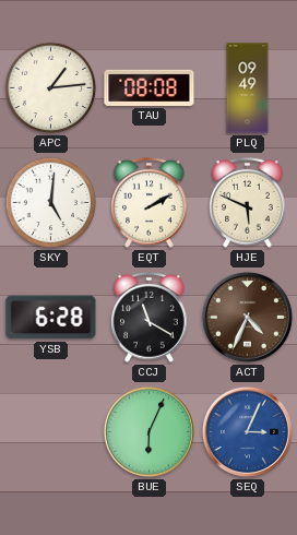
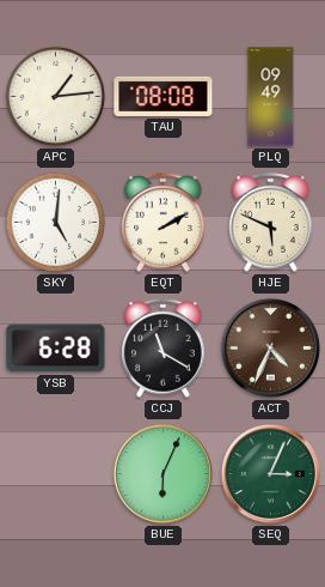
SEQ dial: blue -> green
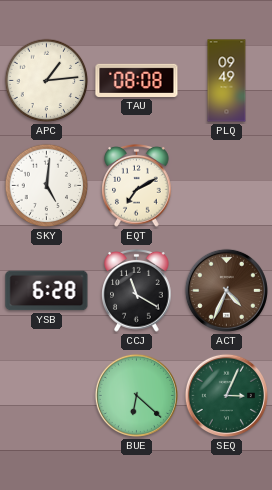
EQT: 2:10 -> 7:10
HJE: 5:49 -> none
BUE: 6:04 -> 6:22
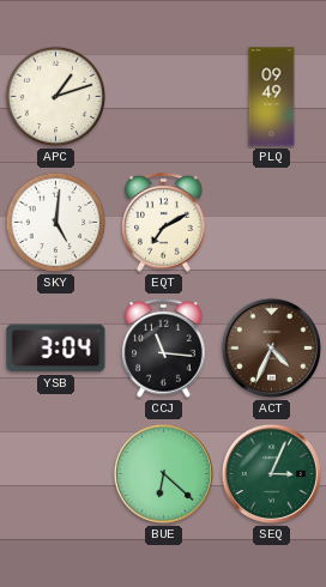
APC: 1:14 -> 1:12
TAU: 08:08 -> none
YSB: 6:28 -> 3:04
CCJ: 11:20 -> 11:16
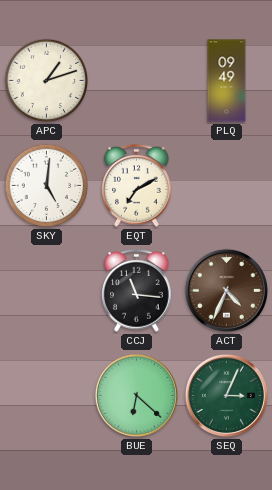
YSB: 3:04 -> none
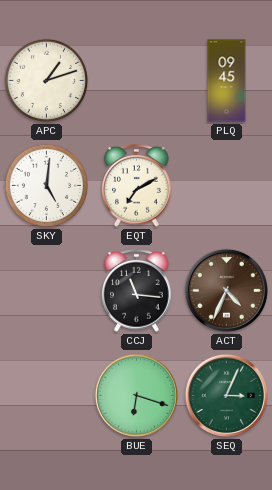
PLQ: 09:49 -> 09:45
BUE: 6:22 -> 6:18
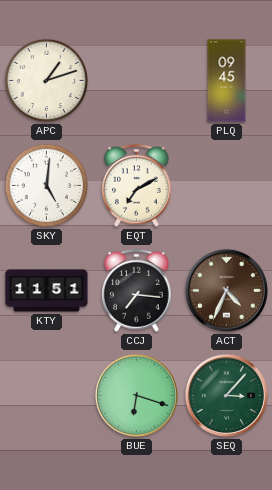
KTY: none -> 11:51
CCJ: 11:16 -> 7:16
SEQ: 3:04 -> 3:07
